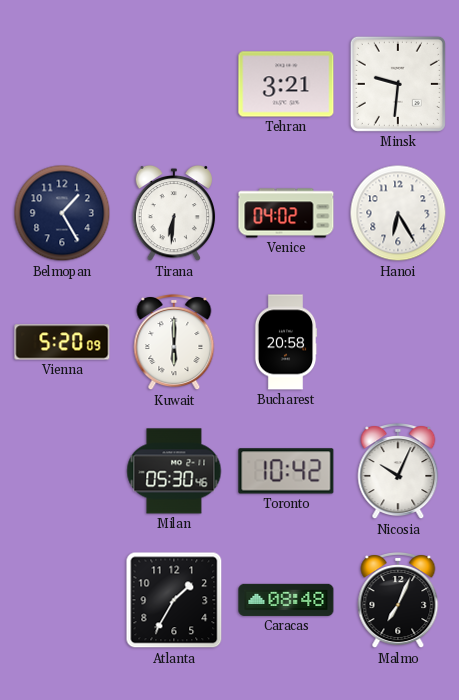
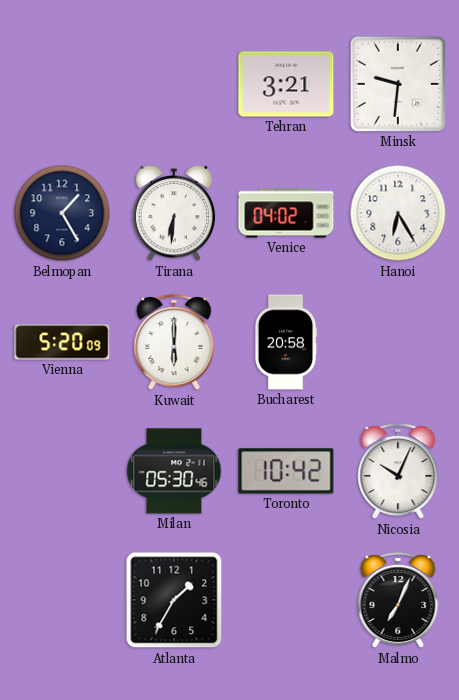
Caracas: 08:48 -> none
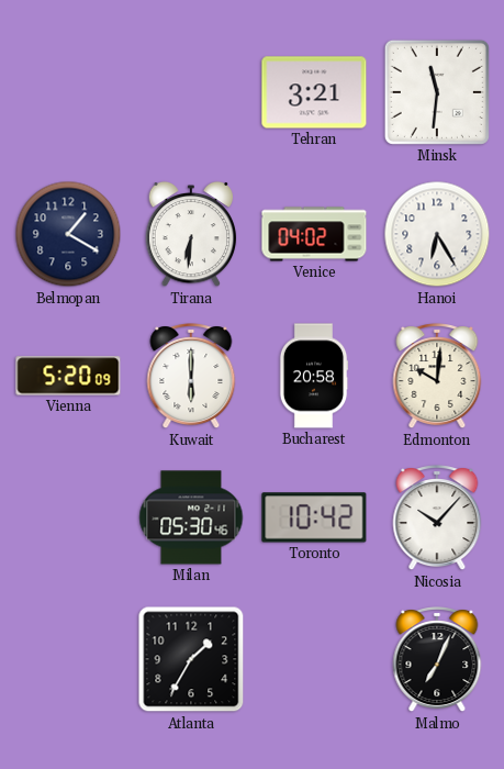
Minsk: 9:31 -> 11:31
Belmopan: 1:25 -> 1:20
Edmonton: none -> 10:01
Nicosia: 10:04 -> 10:07
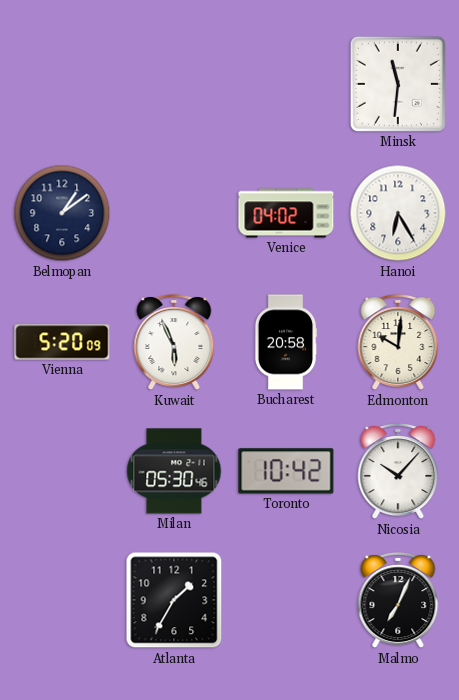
Tehran: 3:21 -> none
Belmopan: 1:20 -> 1:09
Tirana: 6:31 -> none
Kuwait: 6:00 -> 5:56
